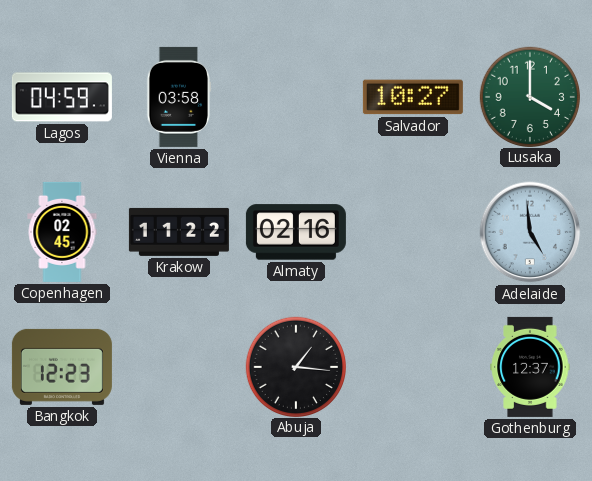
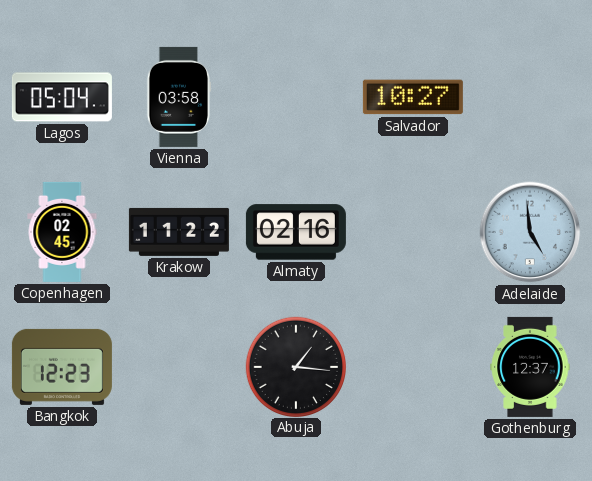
Lagos: 04:59 -> 05:04
Lusaka: 4:00 -> none
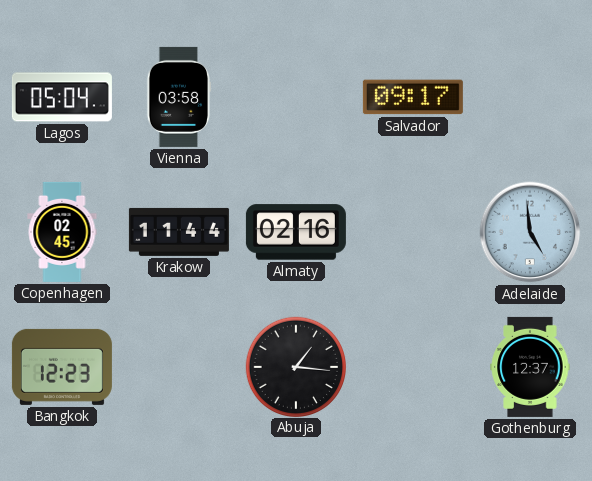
Salvador: 10:27 -> 09:17
Krakow: 11:22 -> 11:44
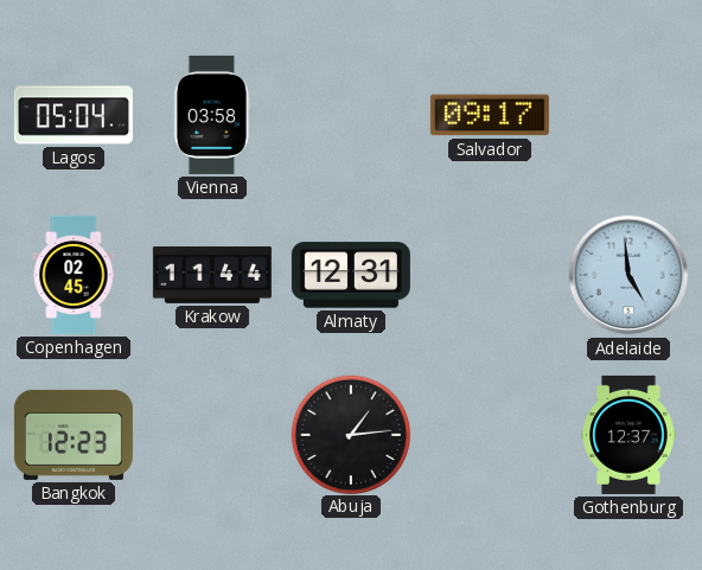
Almaty: 02:16 -> 12:31
Abuja: 1:16 -> 1:14
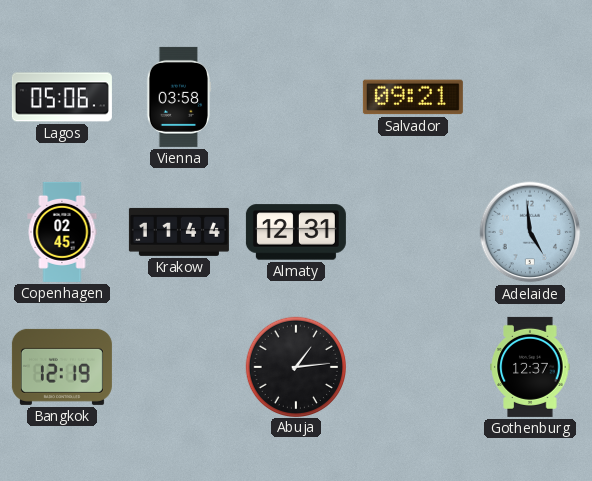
Lagos: 05:04 -> 05:06
Salvador: 09:17 -> 09:21
Bangkok: 12:23 -> 12:19
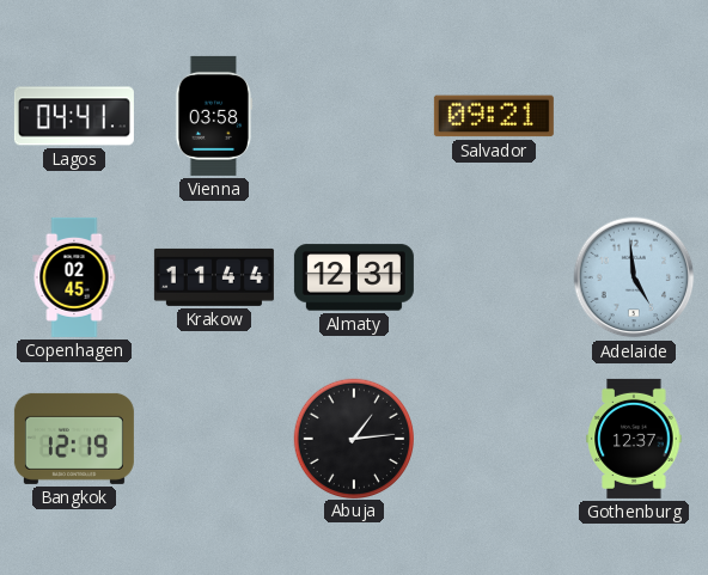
Lagos: 05:06 -> 04:41
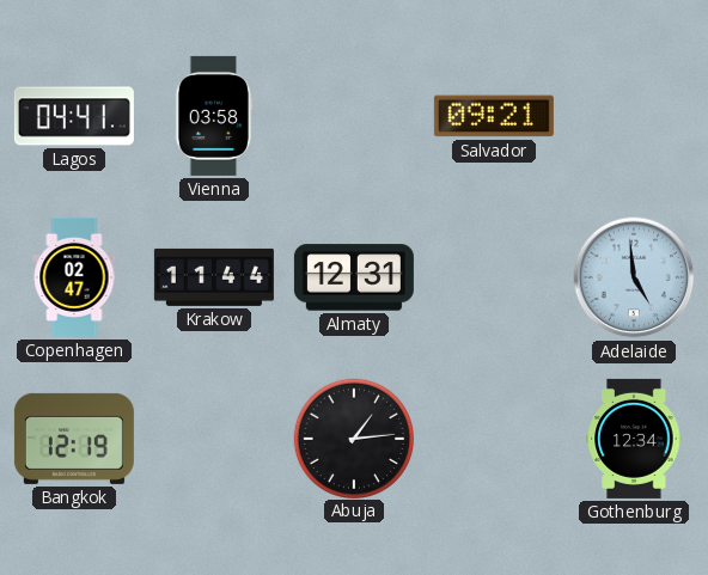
Copenhagen: 02:45 -> 02:47
Gothenburg: 12:37 -> 12:34
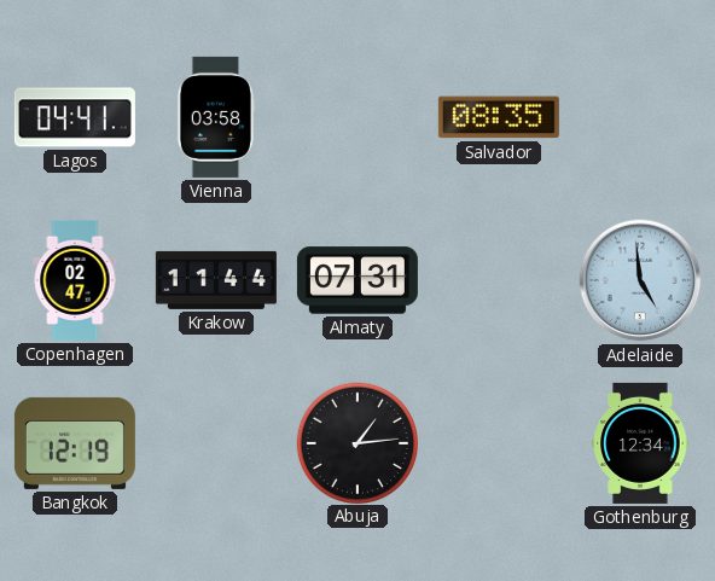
Salvador: 09:21 -> 08:35
Almaty: 12:31 -> 07:31
